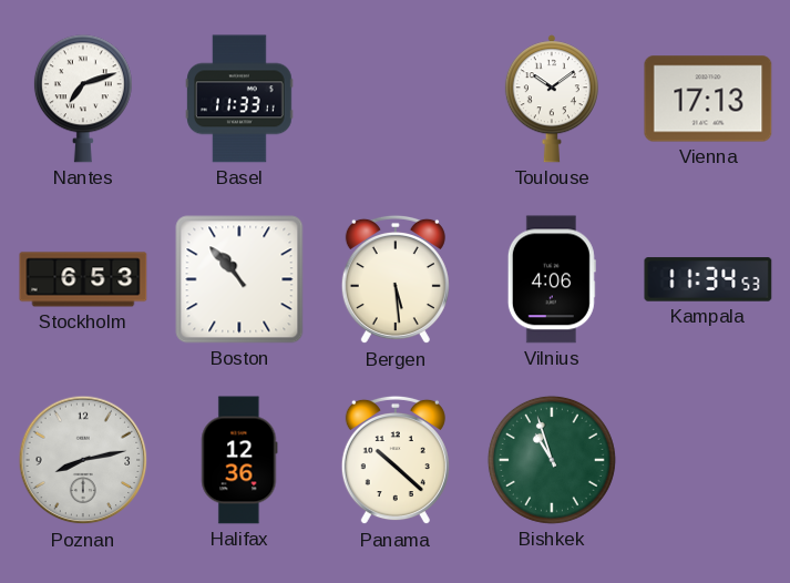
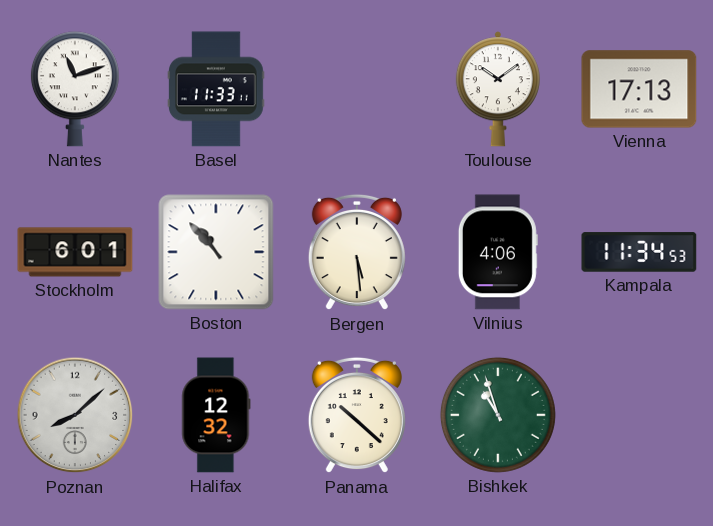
Nantes: 7:12 -> 11:12
Stockholm: 6:53 -> 6:01
Poznan: 8:13 -> 8:08
Halifax: 12:36 -> 12:32
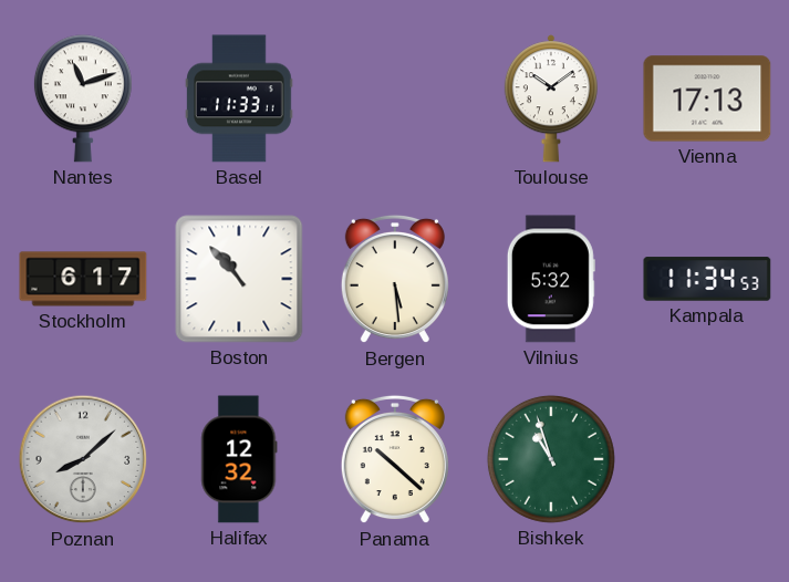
Stockholm: 6:01 -> 6:17
Vilnius: 4:06 -> 5:32
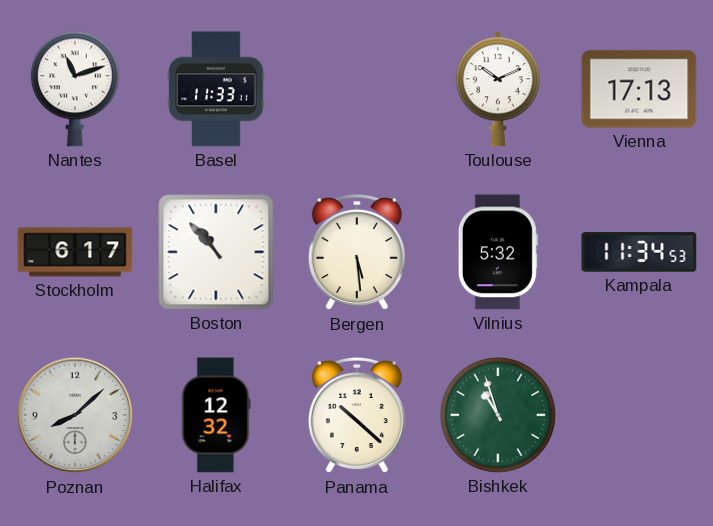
Toulouse: 10:09 -> 10:11
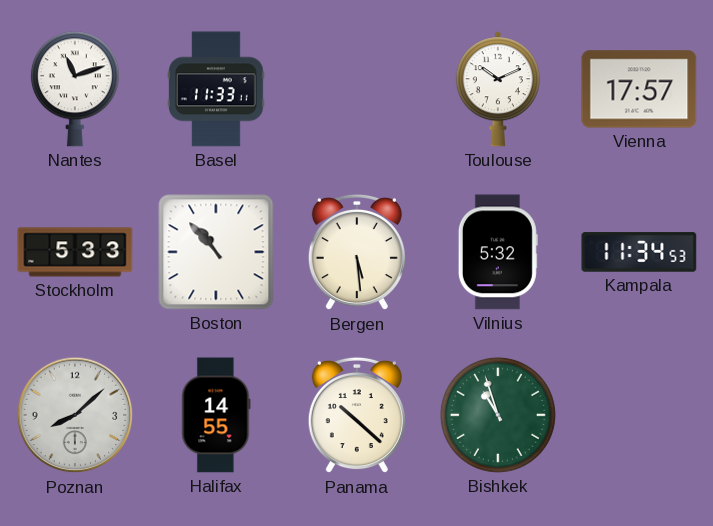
Vienna: 17:13 -> 17:57
Stockholm: 6:17 -> 5:33
Halifax: 12:32 -> 14:55
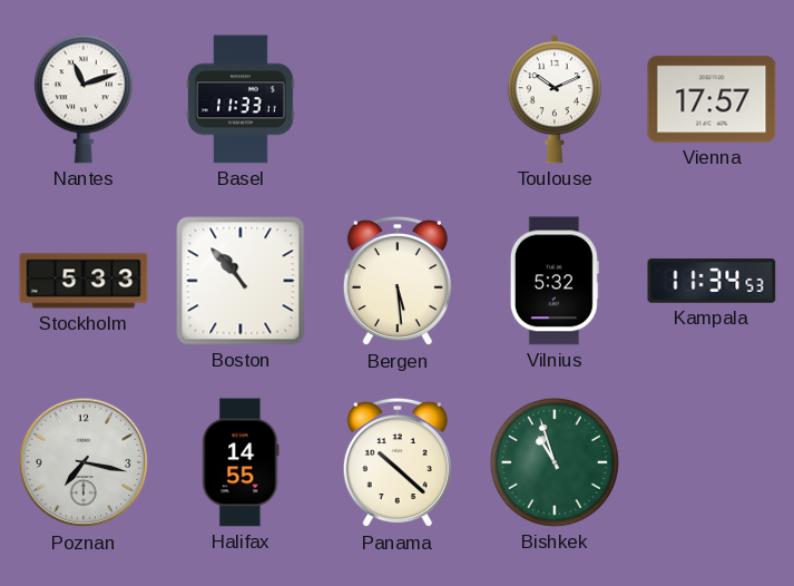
Poznan: 8:08 -> 7:17
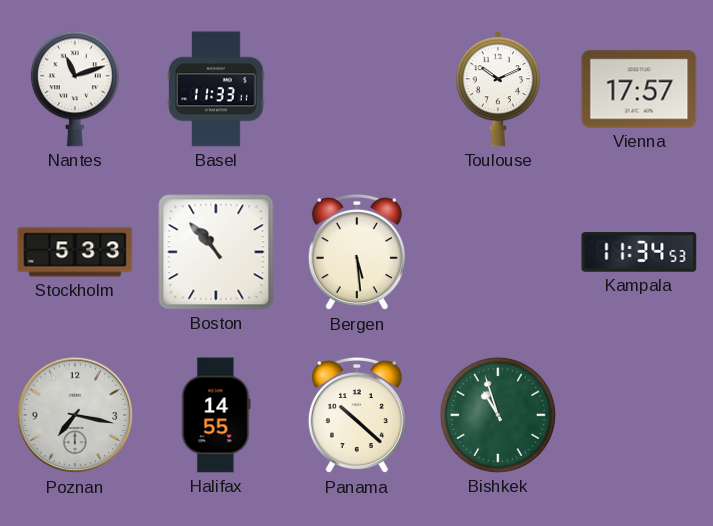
Vilnius: 5:32 -> none
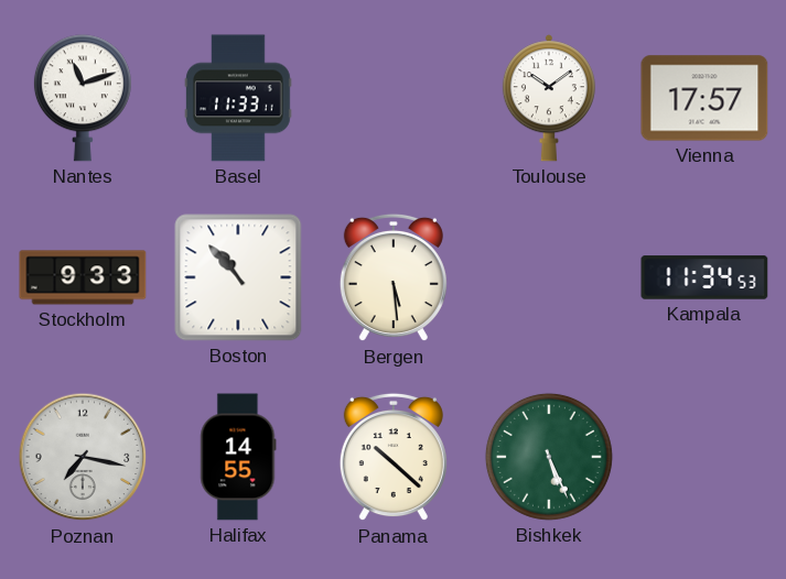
Toulouse: 10:11 -> 10:09
Stockholm: 5:33 -> 9:33
Bishkek: 10:57 -> 5:26
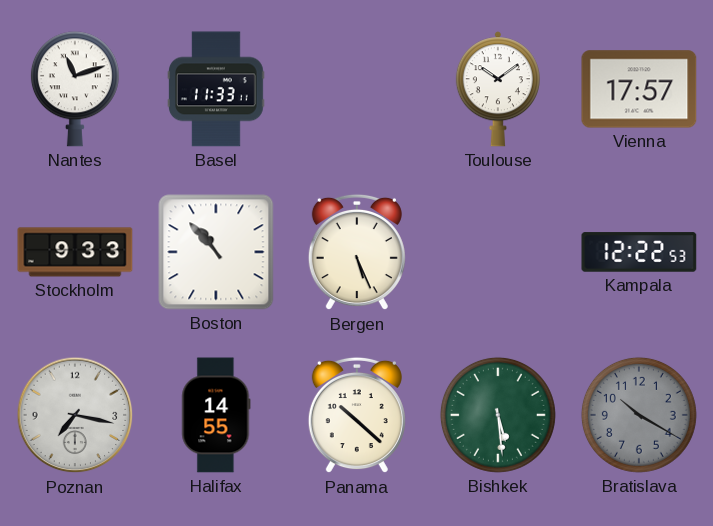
Bergen: 5:29 -> 5:26
Kampala: 11:34 -> 12:22
Bishkek: 5:26 -> 5:29
Bratislava: none -> 10:20
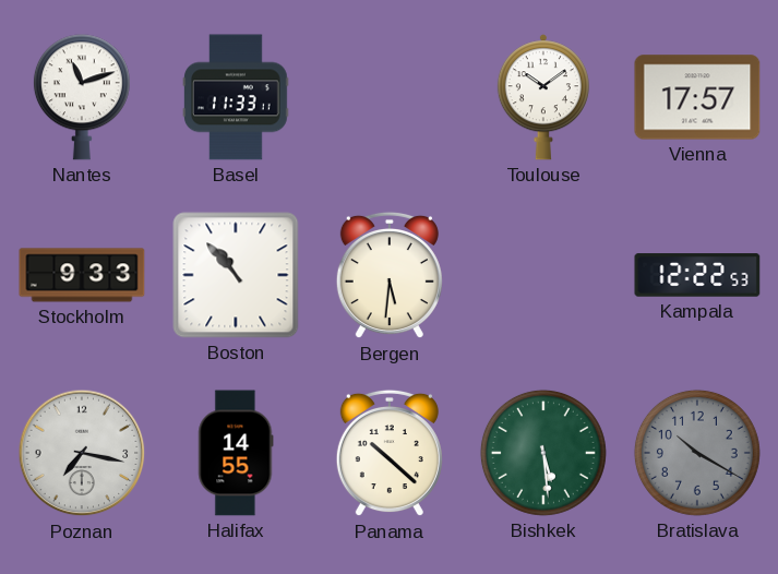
Bergen: 5:26 -> 5:31
